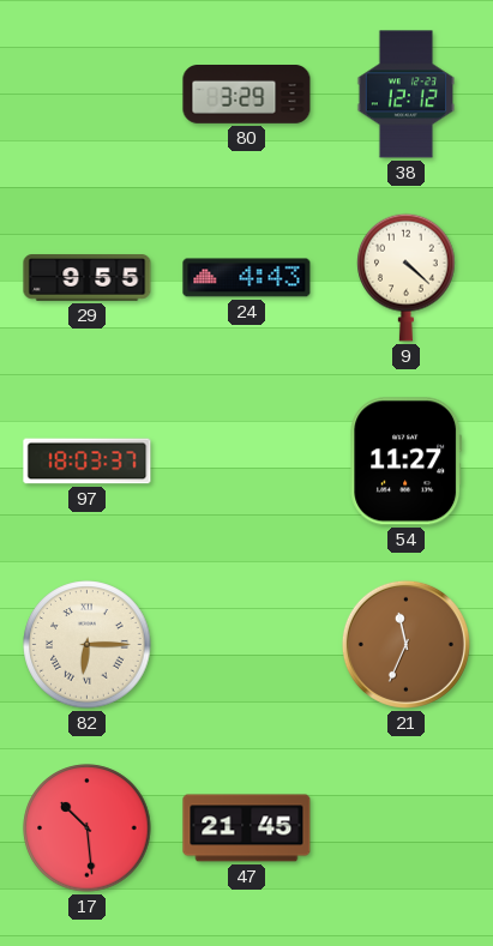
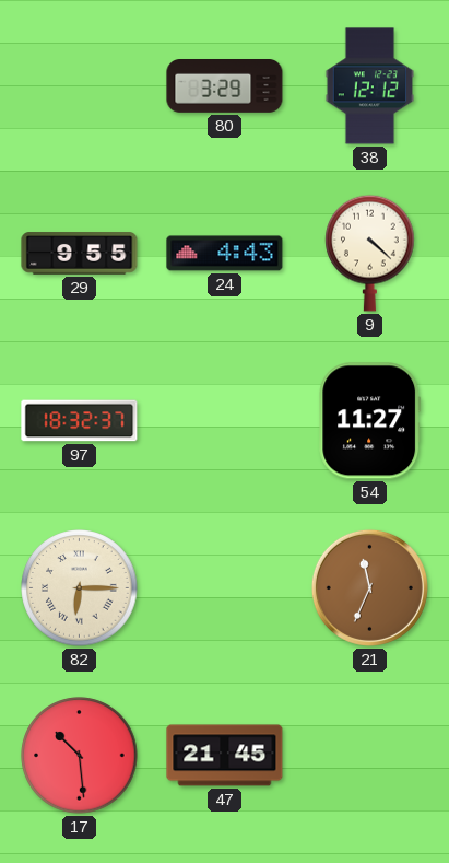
97: 18:03 -> 18:32
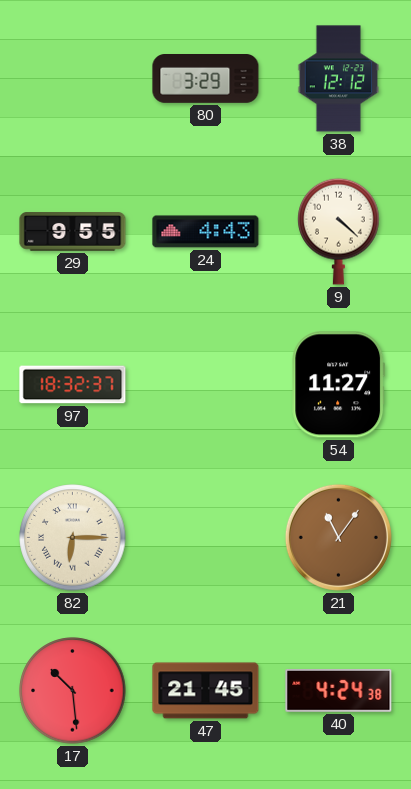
21: 11:34 -> 11:06
40: none -> 4:24
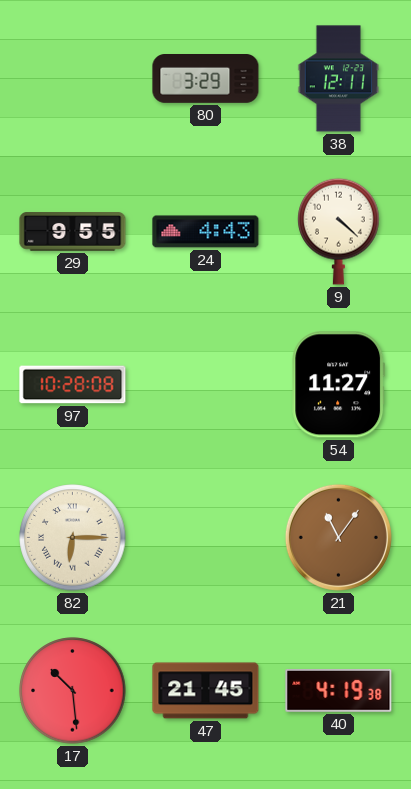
38: 12:12 -> 12:11
97: 18:32 -> 10:28
40: 4:24 -> 4:19
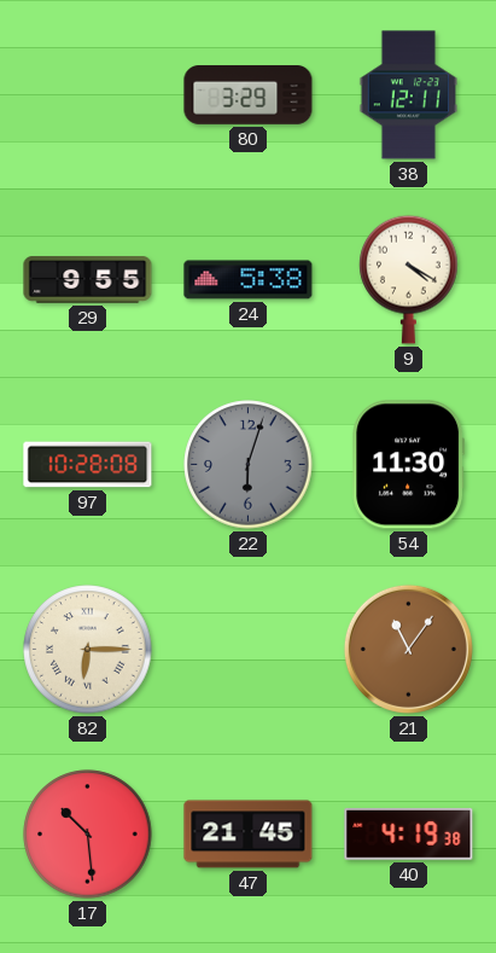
24: 4:43 -> 5:38
9: 4:22 -> 4:20
22: none -> 6:03
54: 11:27 -> 11:30
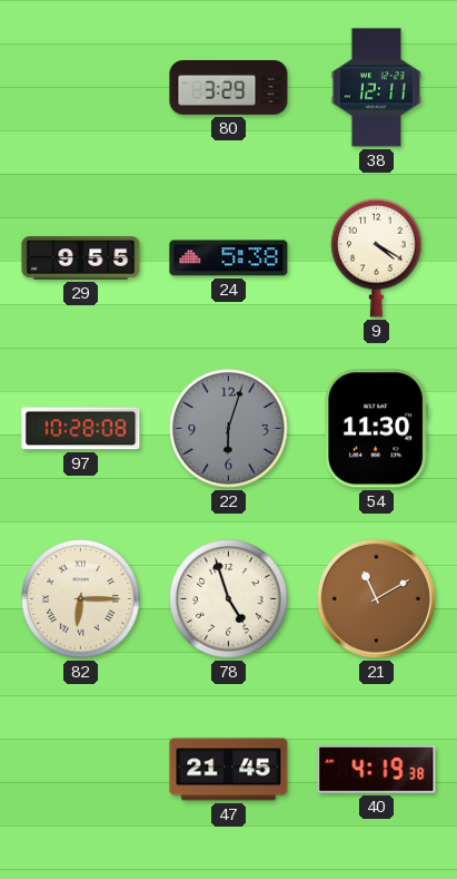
78: none -> 4:57
21: 11:06 -> 11:10
17: 10:29 -> none
